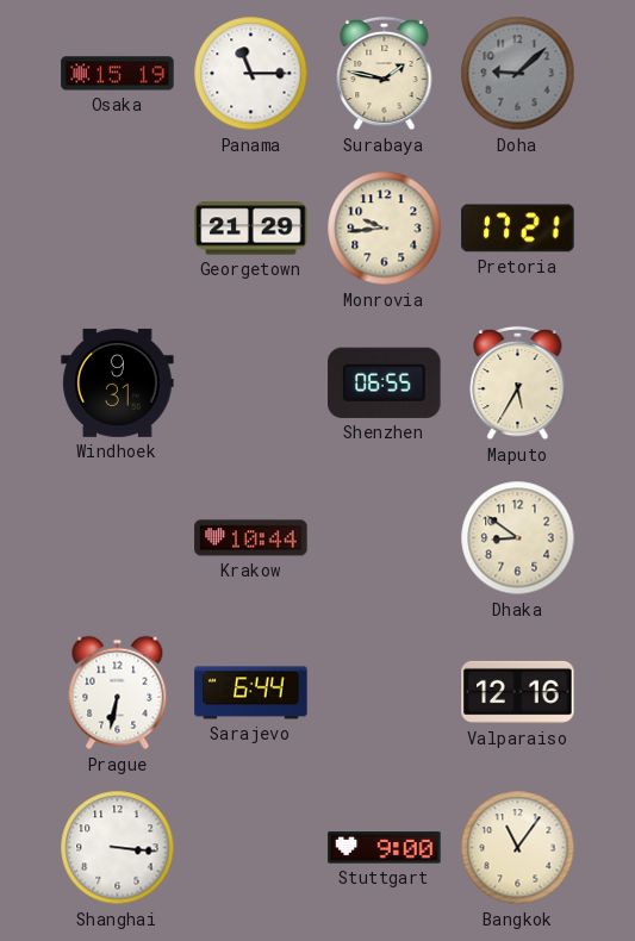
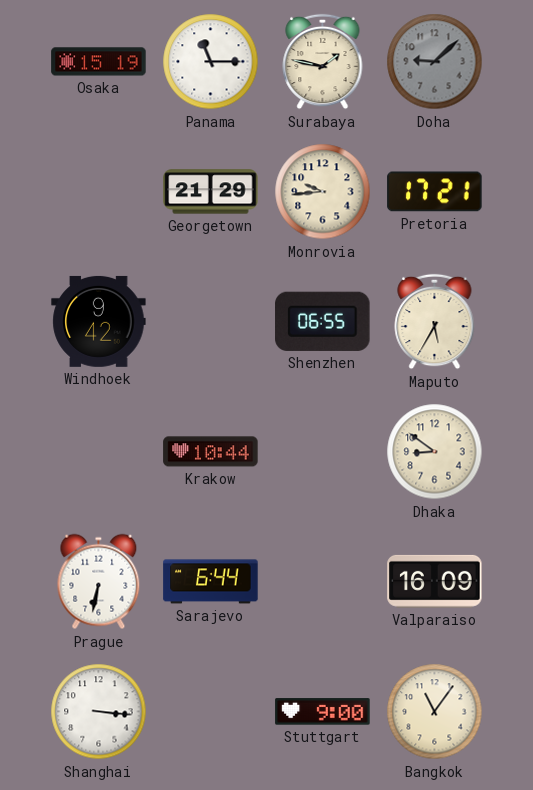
Windhoek: 9:31 -> 9:42
Valparaiso: 12:16 -> 16:09
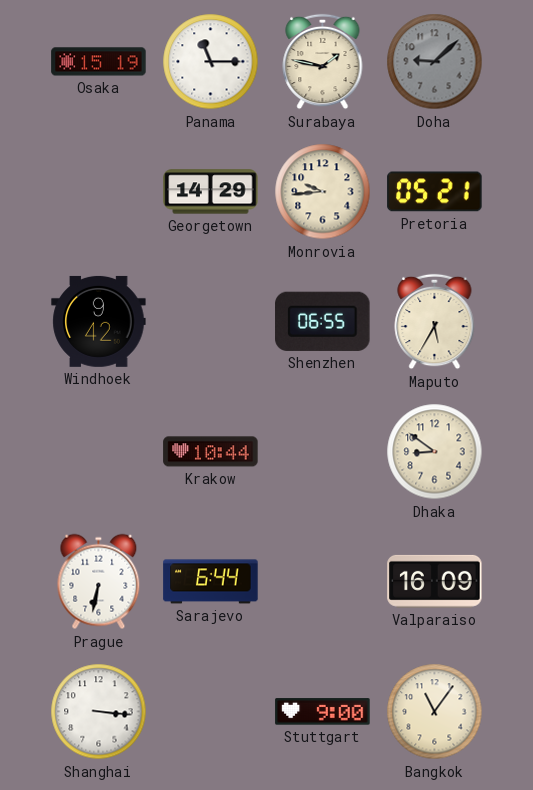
Georgetown: 21:29 -> 14:29
Pretoria: 17:21 -> 05:21
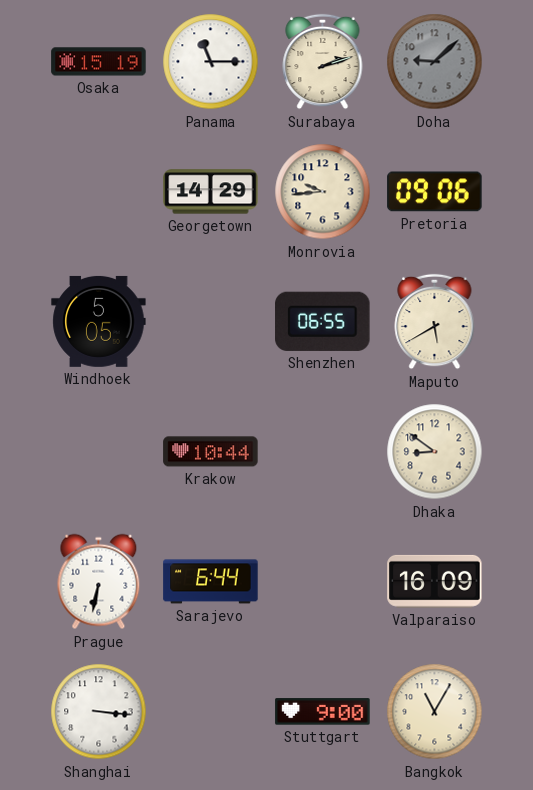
Surabaya: 1:47 -> 2:12
Pretoria: 05:21 -> 09:06
Windhoek: 9:42 -> 5:05
Maputo: 5:35 -> 5:40
Bangkok: 11:06 -> 11:05
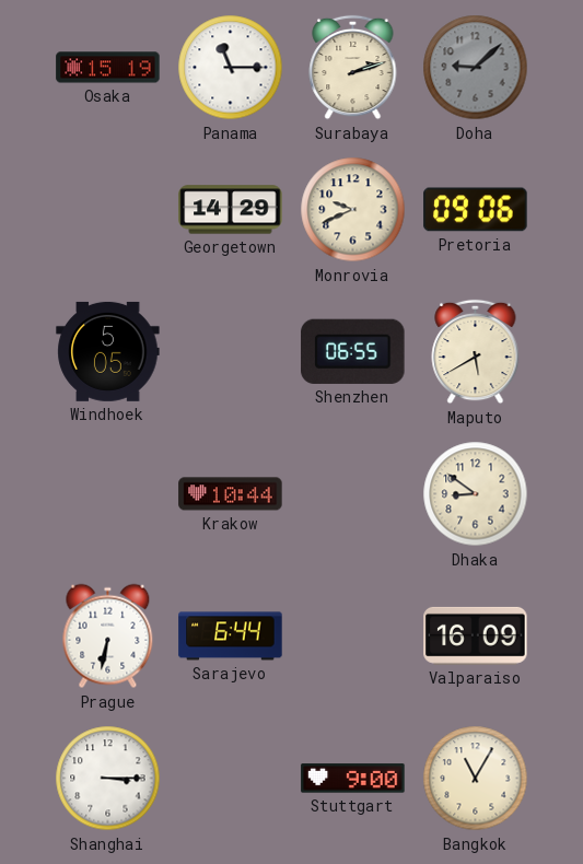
Monrovia: 9:44 -> 9:41
Shanghai: 3:16 -> 3:15
